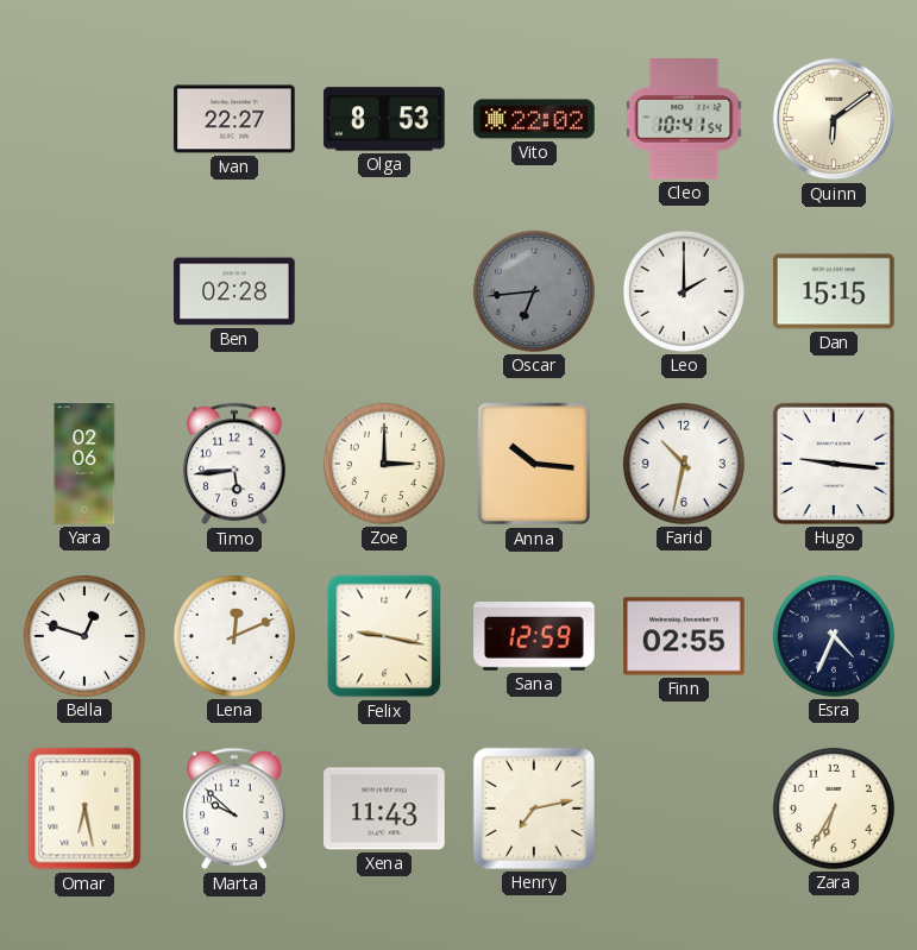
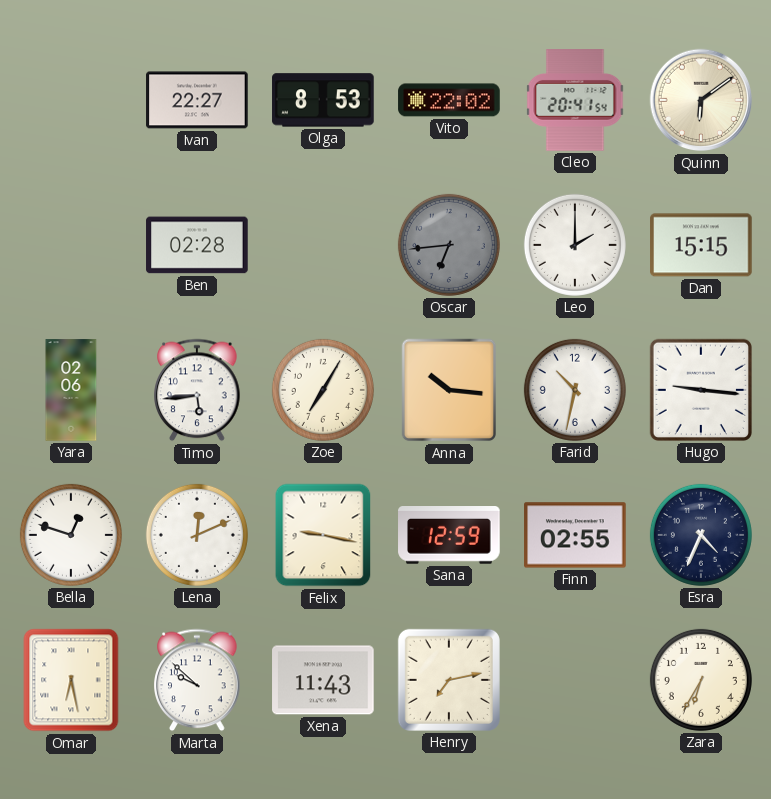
Cleo: 10:41 -> 20:41
Zoe: 3:00 -> 7:05
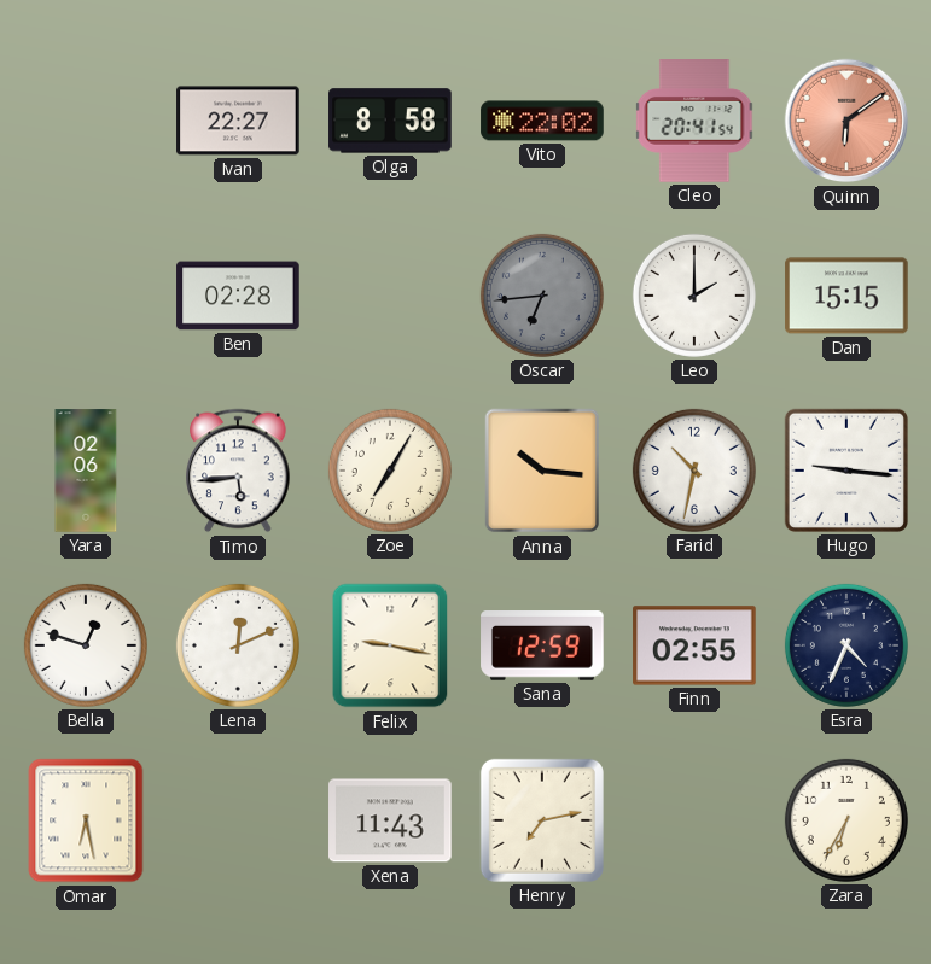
Olga: 8:53 -> 8:58
Quinn dial: cream -> salmon
Marta: 9:52 -> none
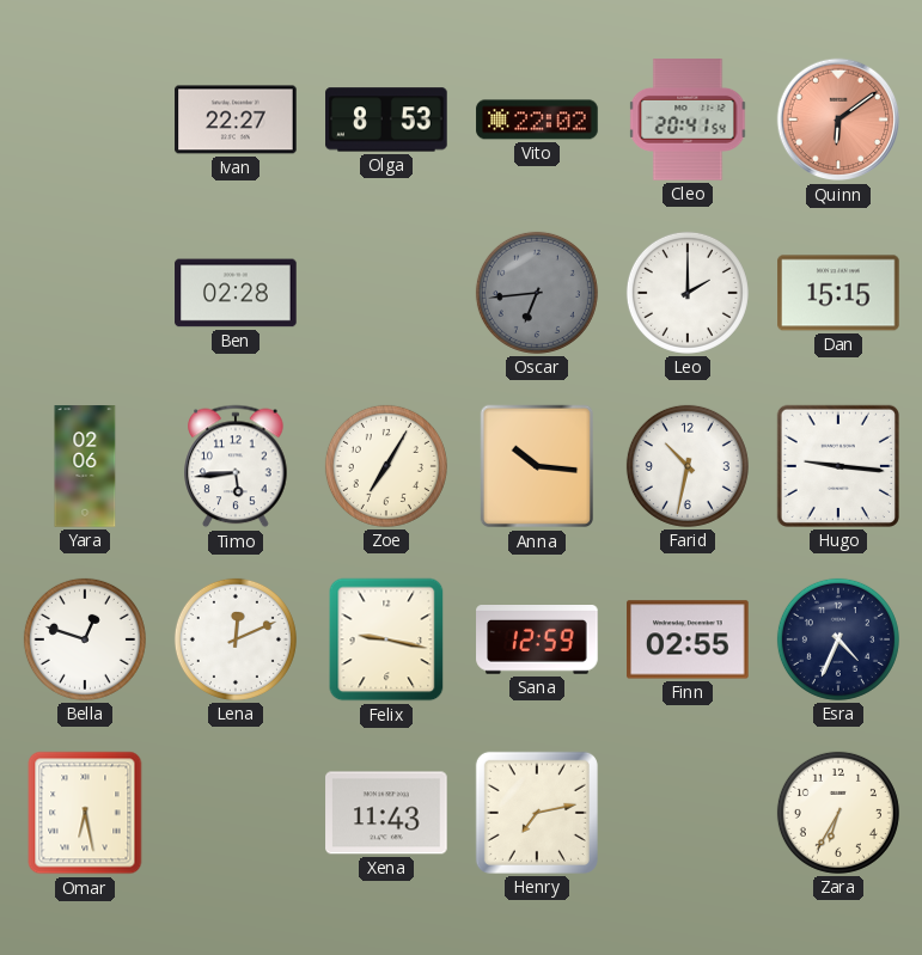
Olga: 8:58 -> 8:53
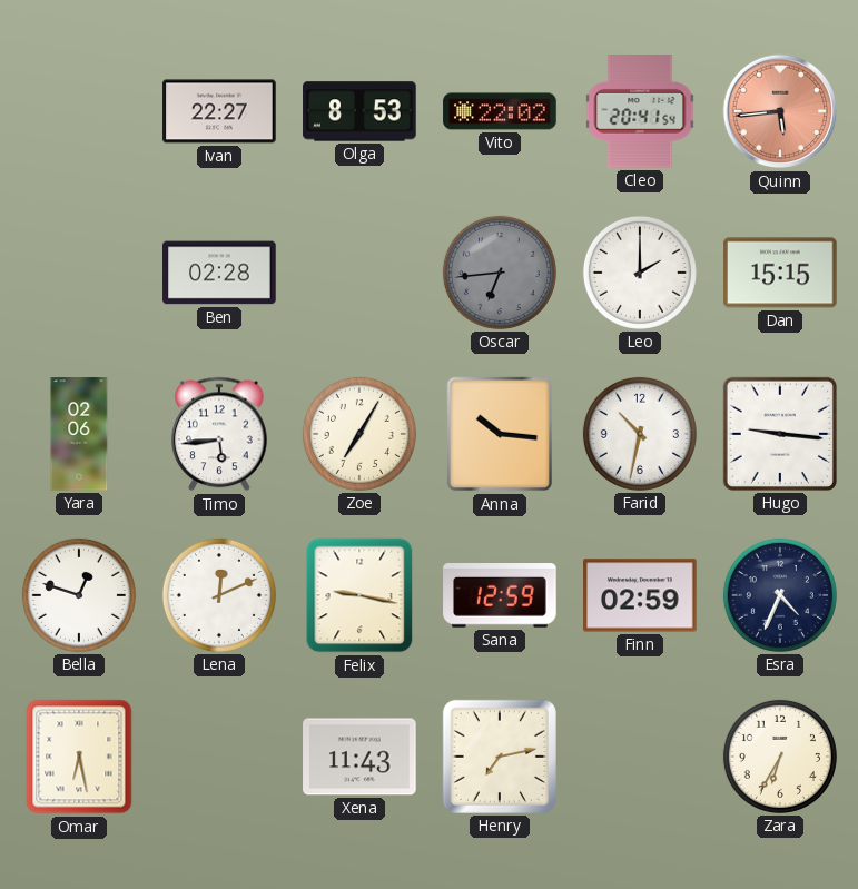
Quinn: 6:09 -> 5:44
Finn: 02:55 -> 02:59
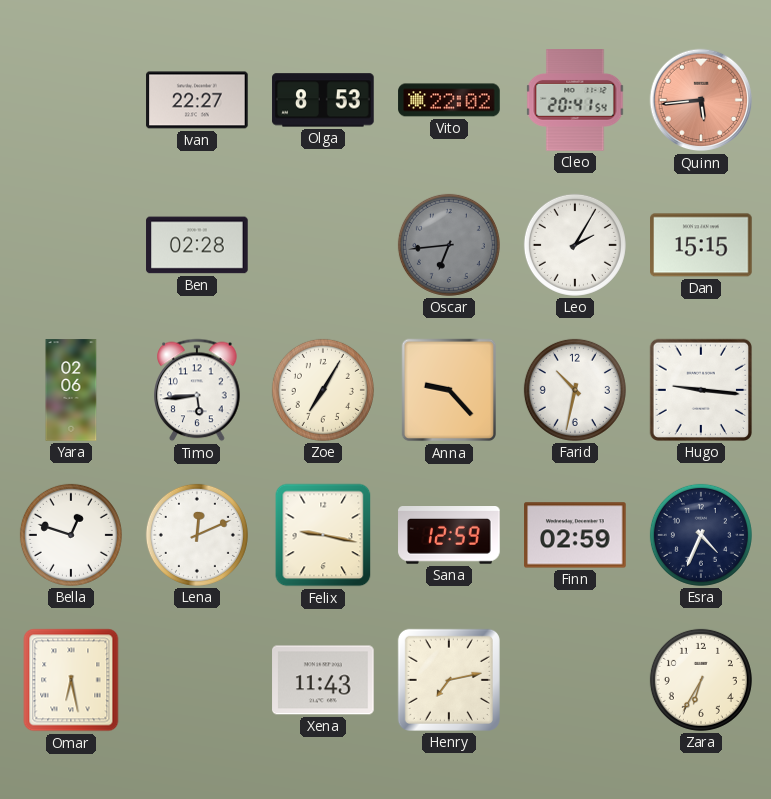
Leo: 2:00 -> 2:05
Anna: 10:16 -> 9:23
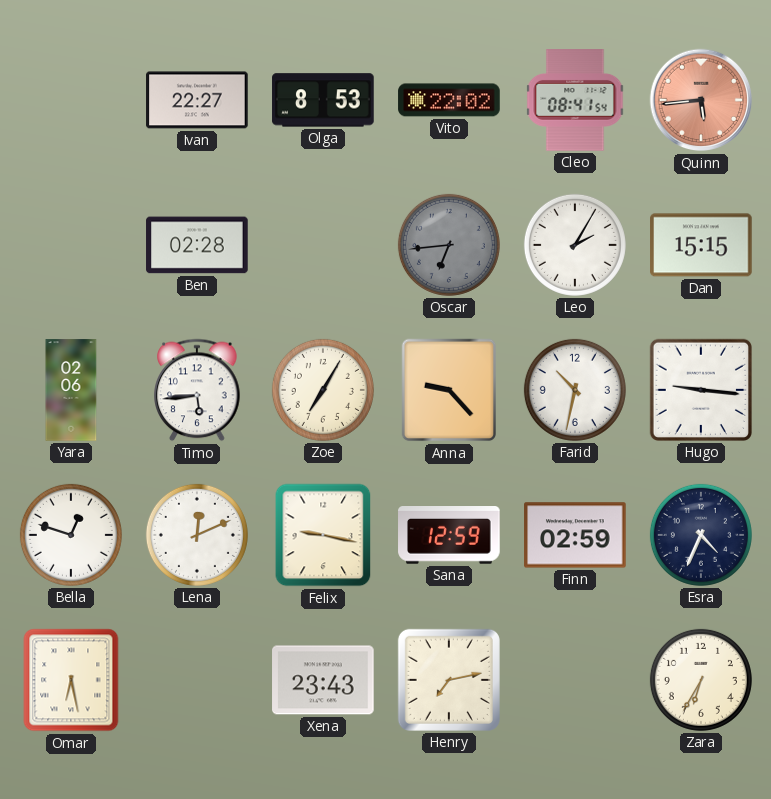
Cleo: 20:41 -> 08:41
Xena: 11:43 -> 23:43
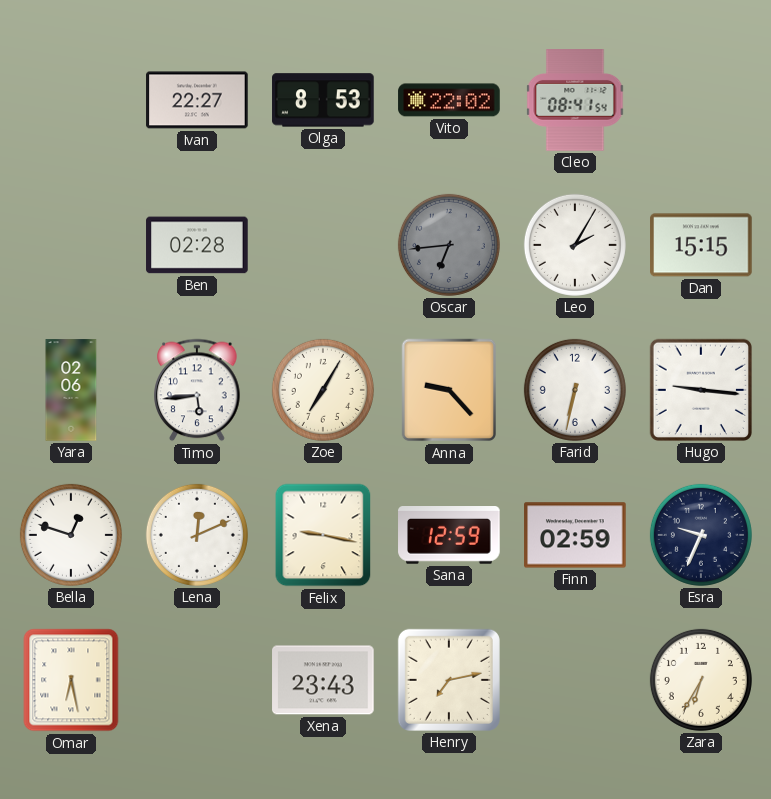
Quinn: 5:44 -> none
Farid: 10:32 -> 6:32
Esra: 4:34 -> 9:34
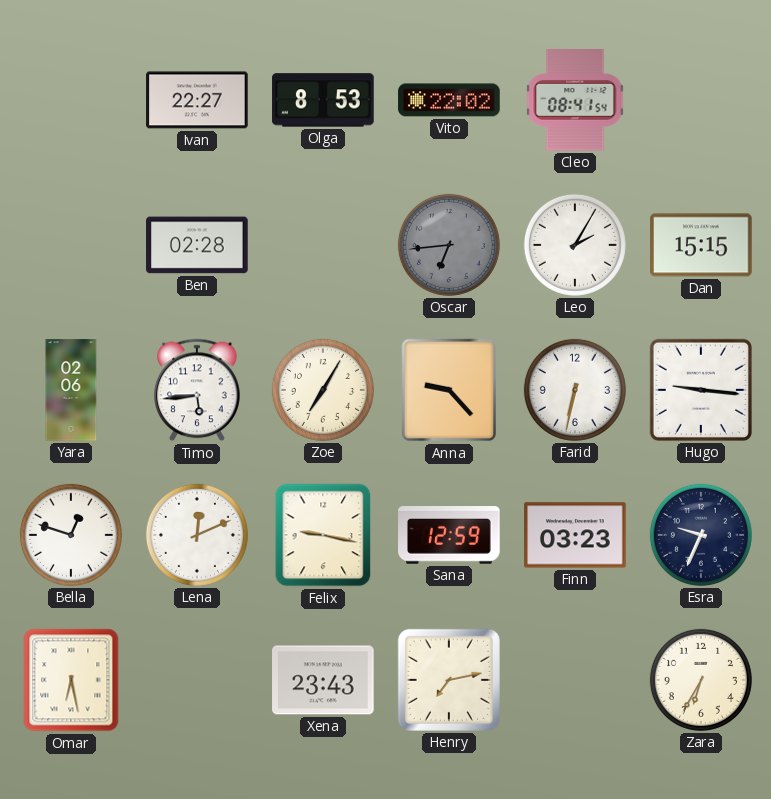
Finn: 02:59 -> 03:23
